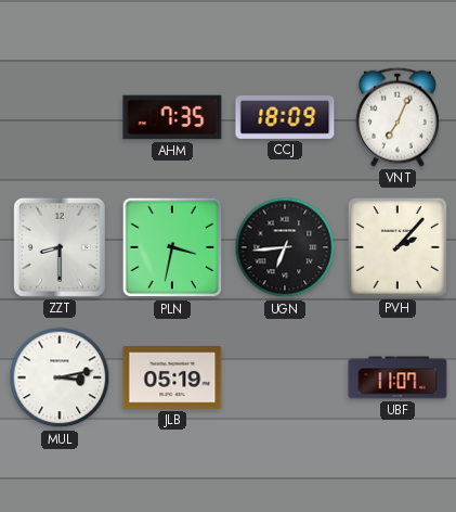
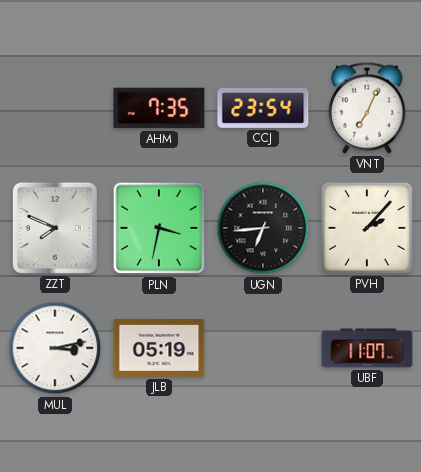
CCJ: 18:09 -> 23:54
ZZT: 8:30 -> 7:49
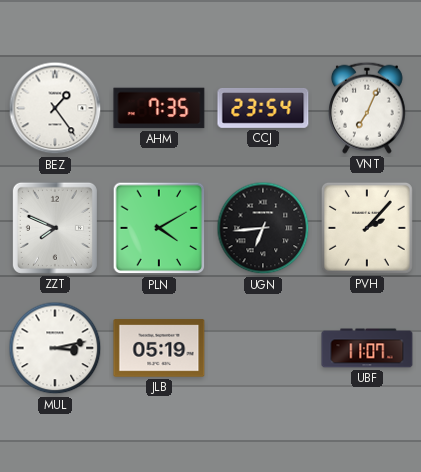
BEZ: none -> 1:24
PLN: 3:32 -> 4:10
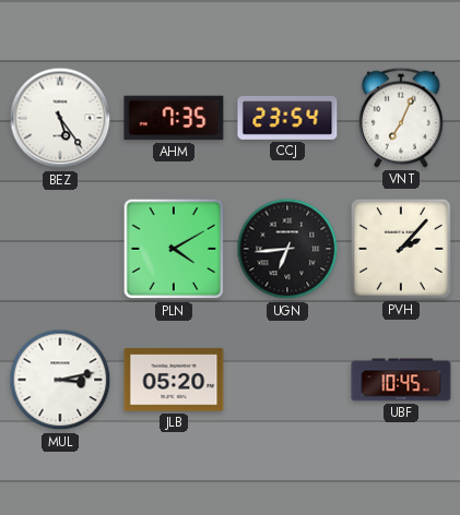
BEZ: 1:24 -> 5:24
ZZT: 7:49 -> none
JLB: 05:19 -> 05:20
UBF: 11:07 -> 10:45
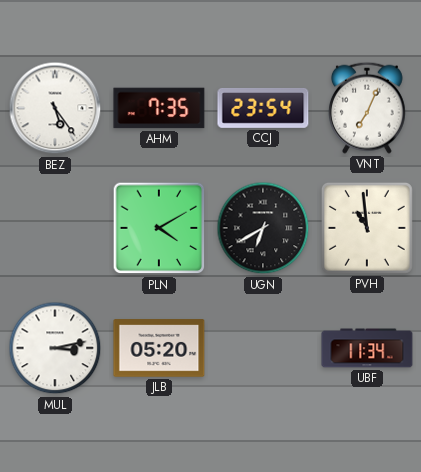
UGN: 6:44 -> 6:40
PVH: 2:07 -> 10:59
UBF: 10:45 -> 11:34
